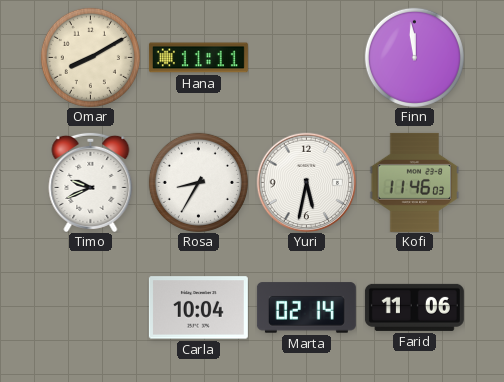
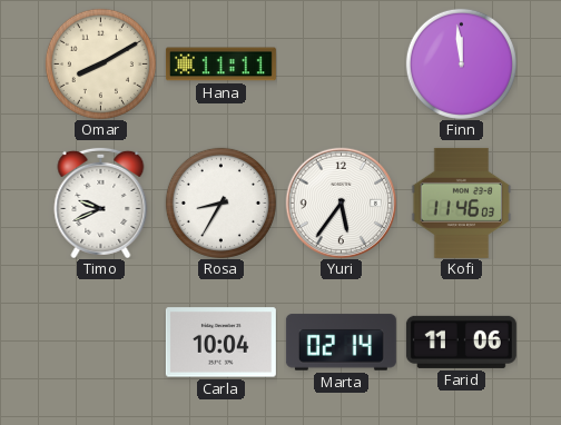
Yuri: 5:32 -> 5:36
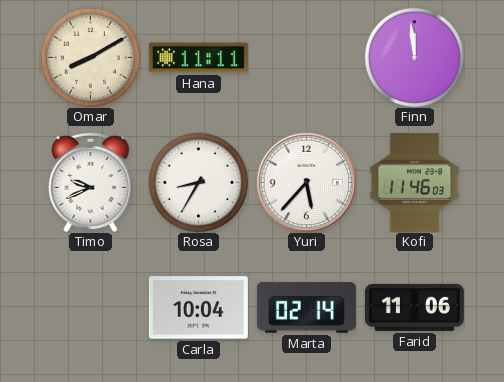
Yuri: 5:36 -> 5:37
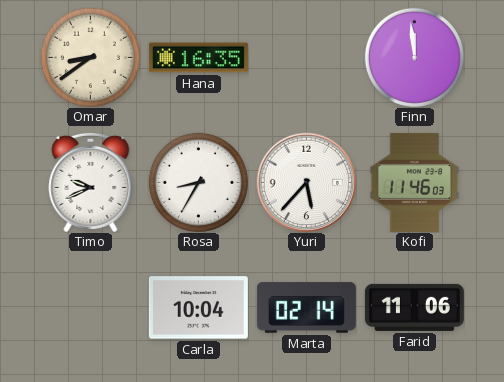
Omar: 8:10 -> 8:39
Hana: 11:11 -> 16:35
